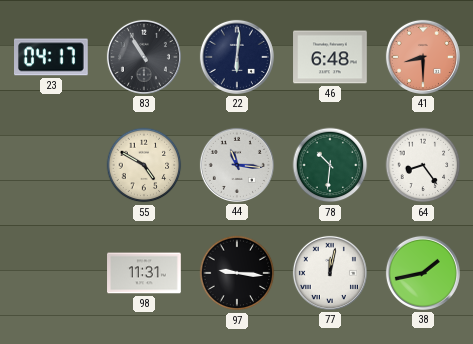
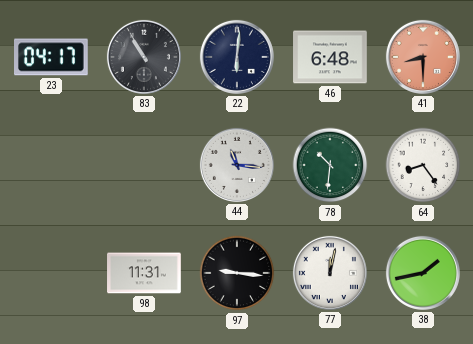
55: 4:50 -> none
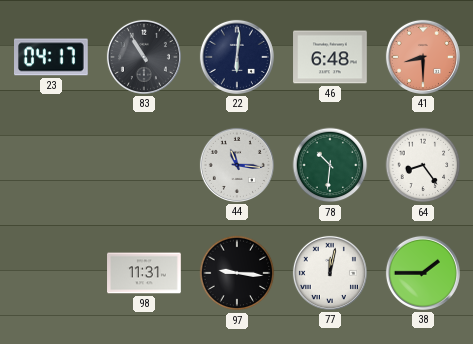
38: 1:43 -> 1:45
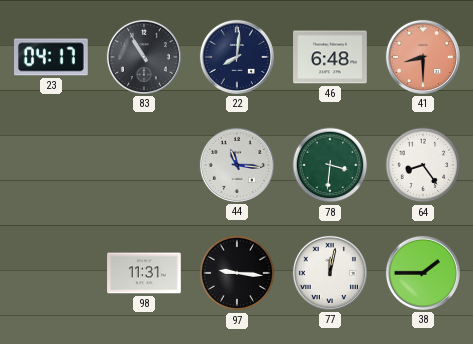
22: 6:01 -> 8:01
78: 10:31 -> 3:31
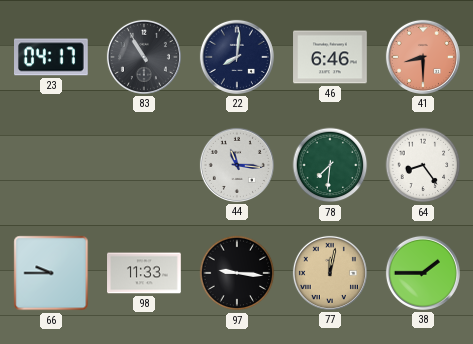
46: 6:48 -> 6:46
78: 3:31 -> 7:31
66: none -> 9:45
98: 11:31 -> 11:33
77 dial: white -> champagne
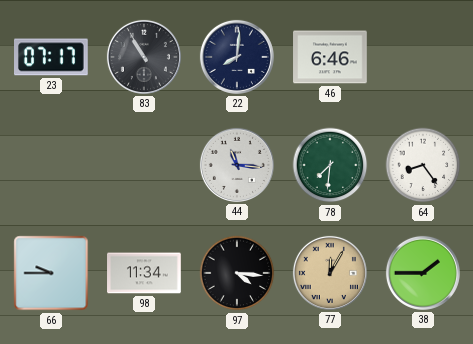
23: 04:17 -> 07:17
41: 8:30 -> none
98: 11:33 -> 11:34
97: 9:16 -> 4:16
77: 12:02 -> 12:05
